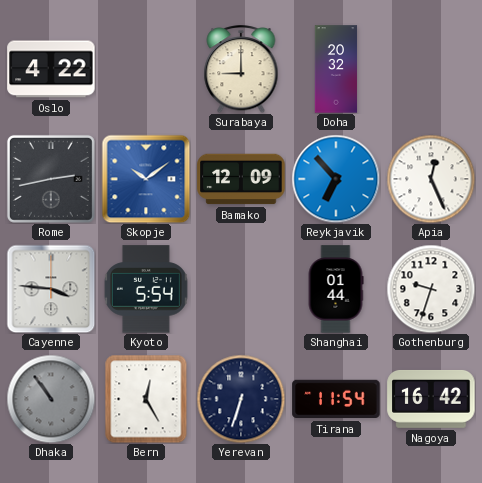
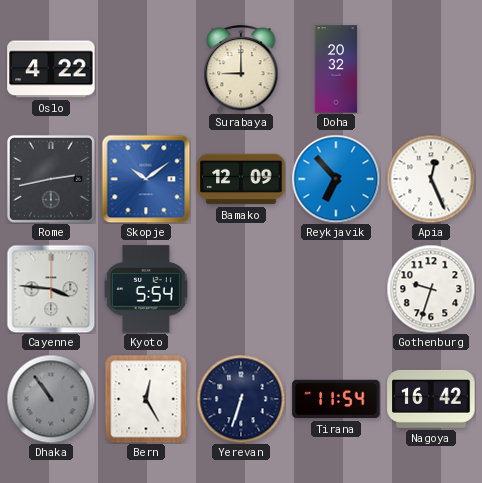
Shanghai: 01:44 -> none
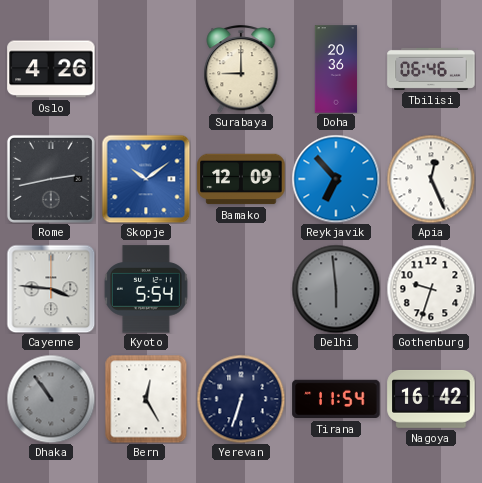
Oslo: 4:22 -> 4:26
Doha: 20:32 -> 20:36
Tbilisi: none -> 06:46
Delhi: none -> 5:59
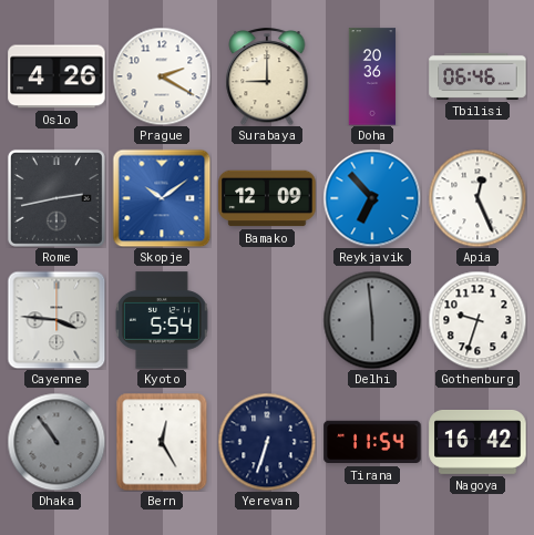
Prague: none -> 2:20
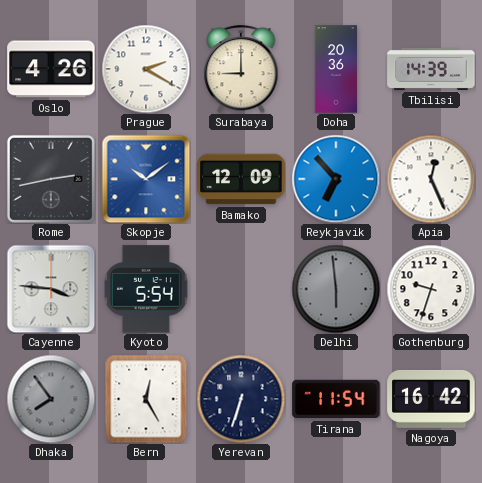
Tbilisi: 06:46 -> 14:39
Dhaka: 10:54 -> 7:54
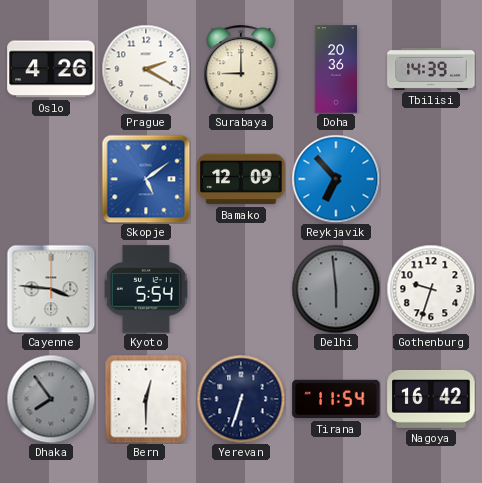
Rome: 2:43 -> none
Skopje: 10:09 -> 5:09
Apia: 12:26 -> none
Bern: 12:25 -> 12:30
